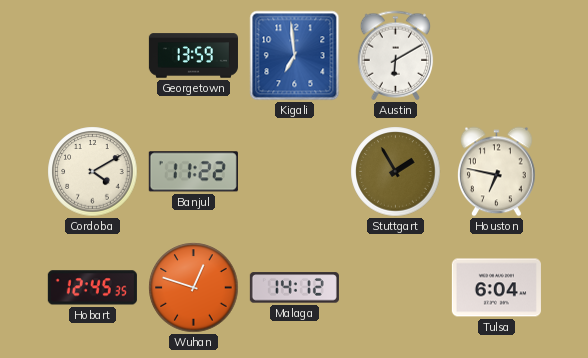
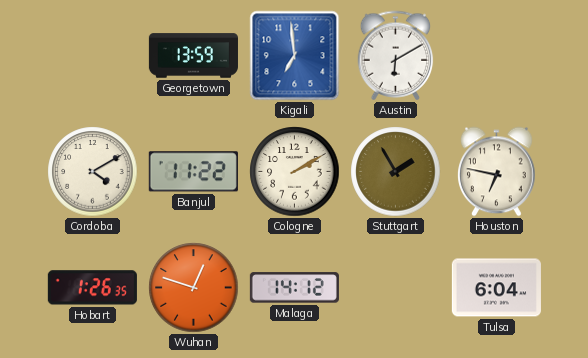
Cologne: none -> 2:10
Hobart: 12:45 -> 1:26
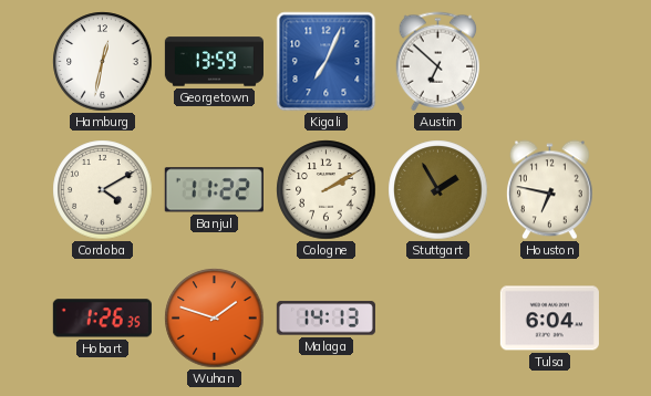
Hamburg: none -> 12:32
Kigali: 6:59 -> 7:04
Austin: 6:10 -> 6:52
Wuhan: 12:48 -> 1:48
Malaga: 14:12 -> 14:13
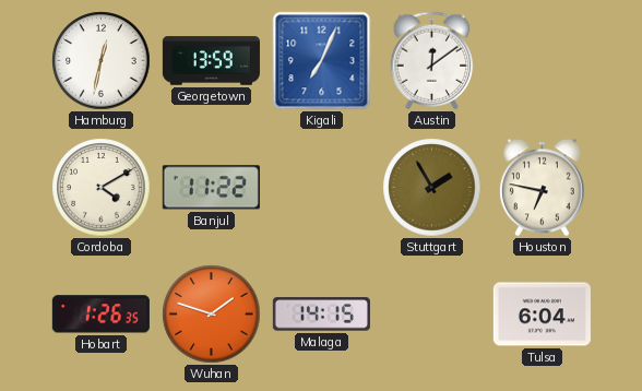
Austin: 6:52 -> 12:09
Cologne: 2:10 -> none
Malaga: 14:13 -> 14:15
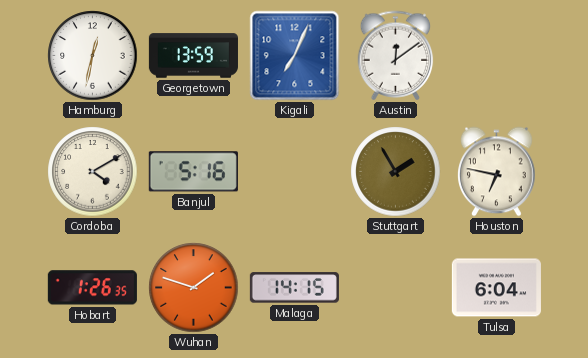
Banjul: 11:22 -> 5:16
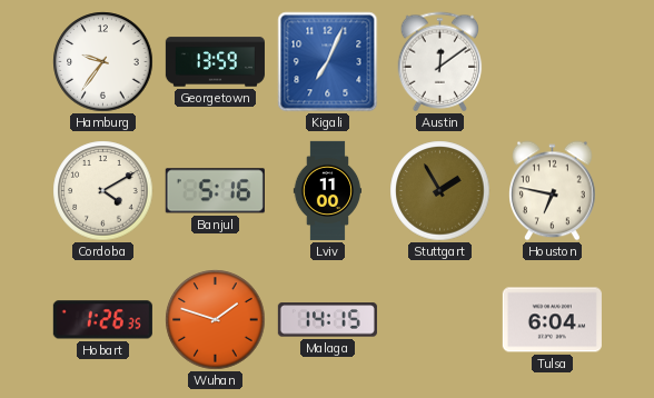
Hamburg: 12:32 -> 9:36
Lviv: none -> 11:00
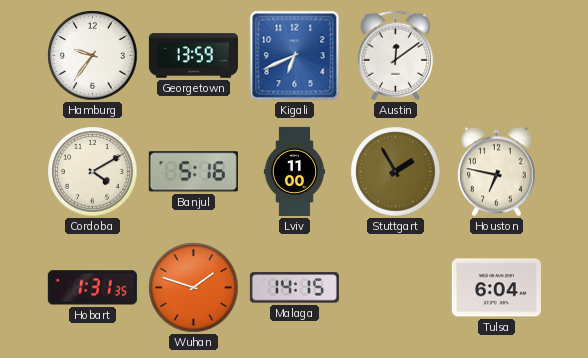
Kigali: 7:04 -> 6:41
Hobart: 1:26 -> 1:31
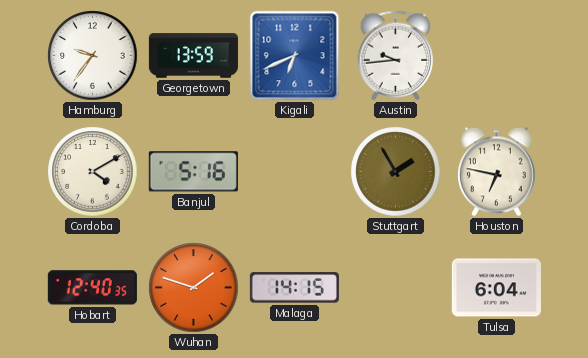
Austin: 12:09 -> 9:44
Lviv: 11:00 -> none
Hobart: 1:31 -> 12:40
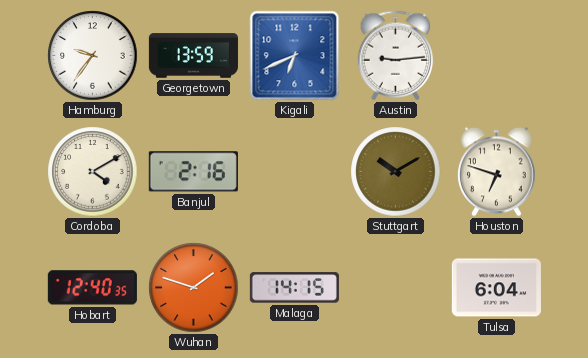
Austin: 9:44 -> 9:14
Banjul: 5:16 -> 2:16
Stuttgart: 1:55 -> 10:10
Houston: 6:47 -> 6:48
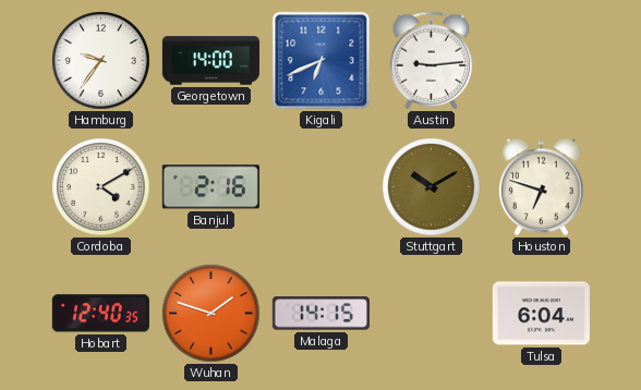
Georgetown: 13:59 -> 14:00
